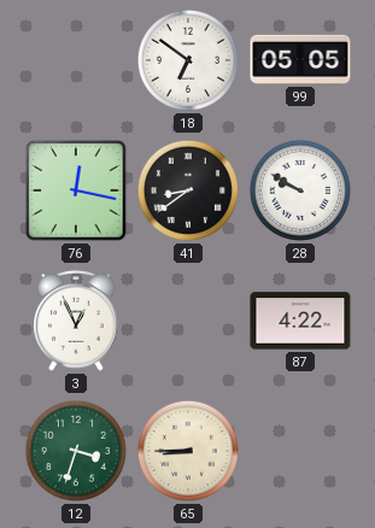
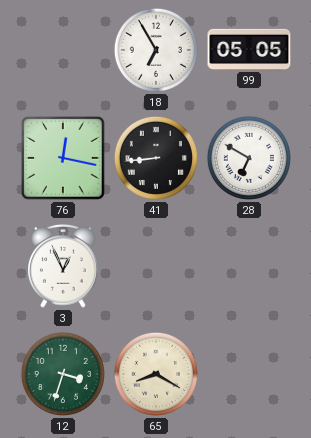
18: 6:51 -> 6:55
41: 8:39 -> 8:44
28: 9:50 -> 6:50
87: 4:22 -> none
65: 8:45 -> 8:20
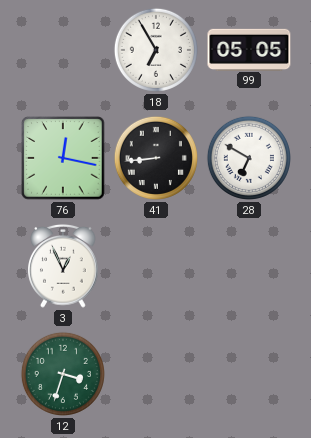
65: 8:20 -> none
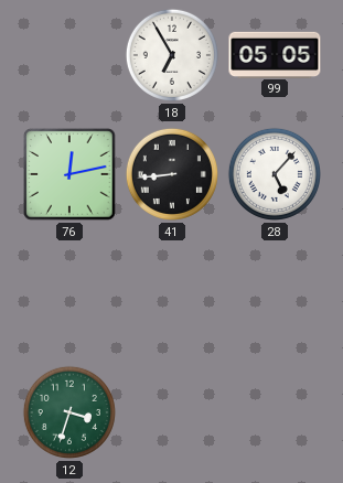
76: 12:17 -> 12:13
28: 6:50 -> 5:07
3: 12:56 -> none
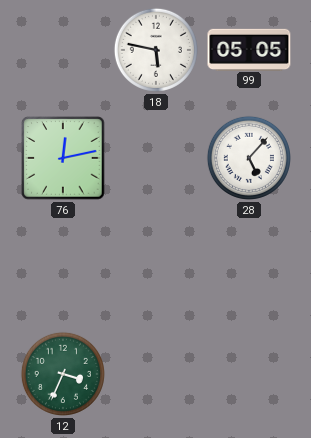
18: 6:55 -> 5:47
41: 8:44 -> none
12: 3:33 -> 3:34
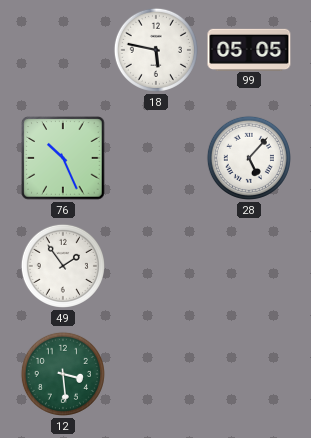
76: 12:13 -> 10:26
49: none -> 1:54
12: 3:34 -> 3:29
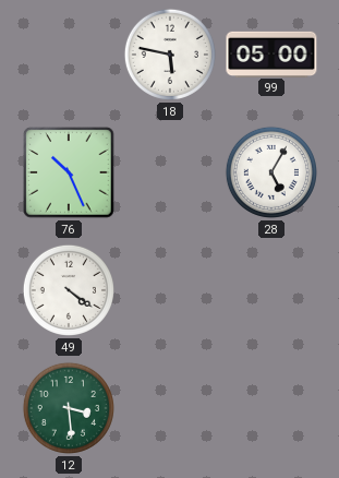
99: 05:05 -> 05:00
28: 5:07 -> 5:05
49: 1:54 -> 4:21
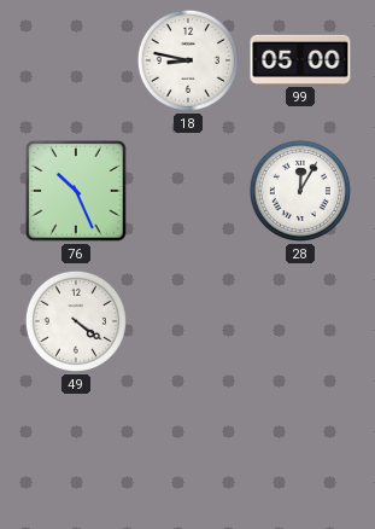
18: 5:47 -> 8:47
28: 5:05 -> 12:05
12: 3:29 -> none
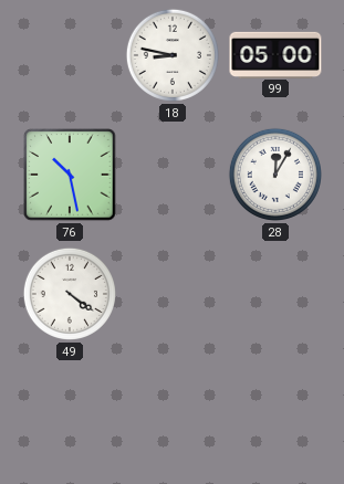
76: 10:26 -> 10:28
